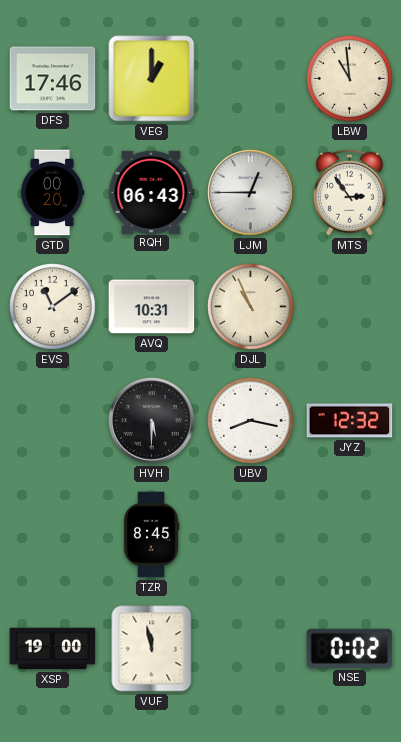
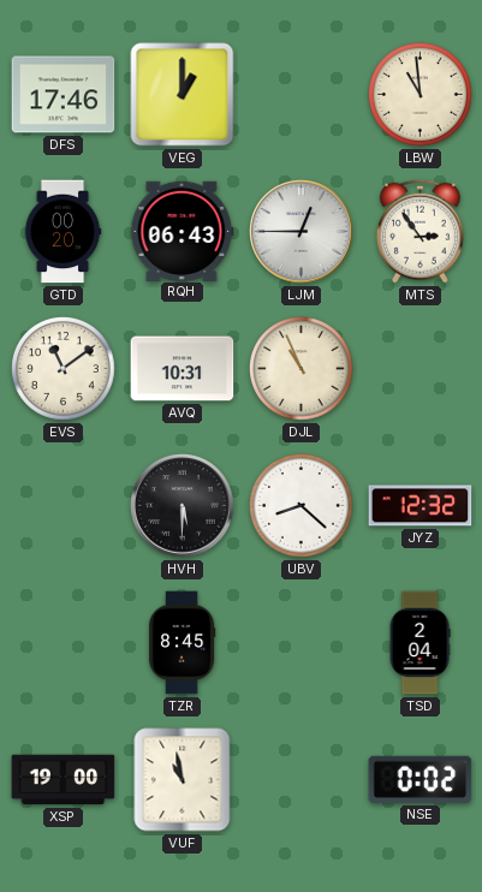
UBV: 8:17 -> 8:22
TSD: none -> 2:04
VUF: 11:58 -> 10:58
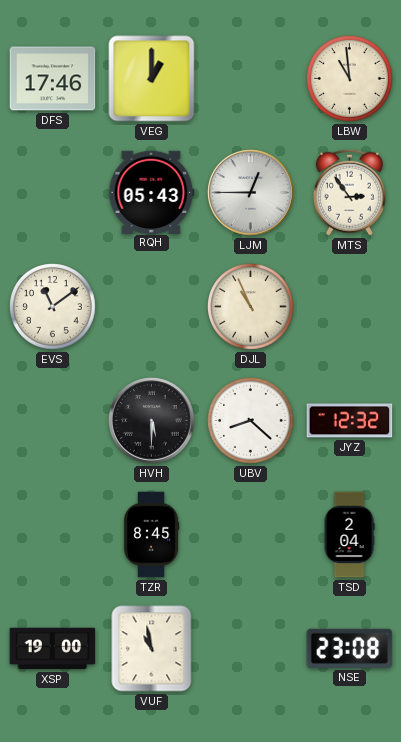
GTD: 00:20 -> none
RQH: 06:43 -> 05:43
AVQ: 10:31 -> none
NSE: 0:02 -> 23:08
